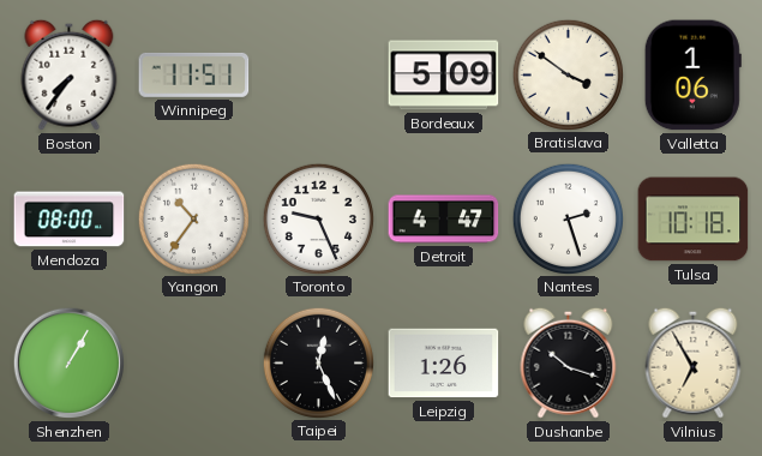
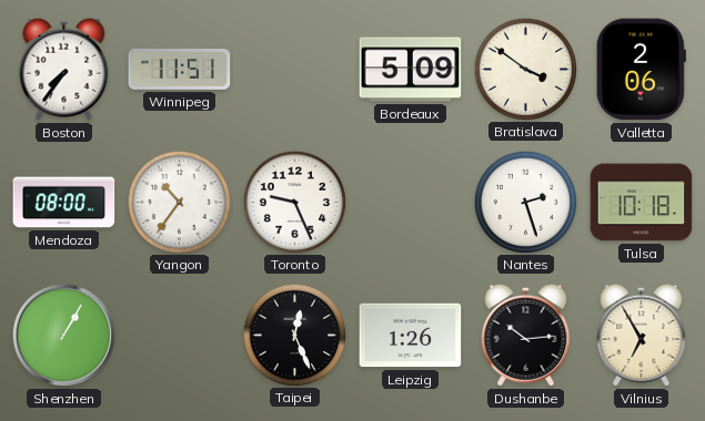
Valletta: 1:06 -> 2:06
Detroit: 4:47 -> none
Dushanbe: 10:18 -> 10:14
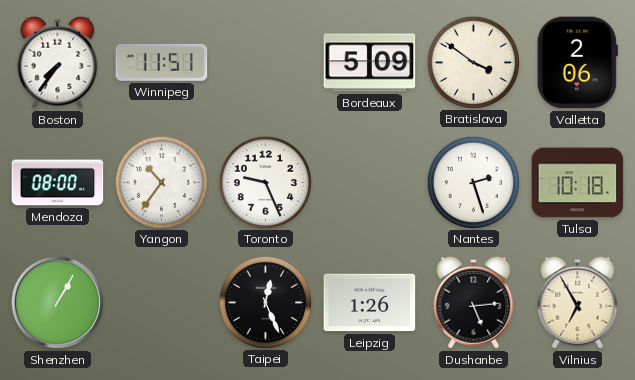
Dushanbe: 10:14 -> 5:14
